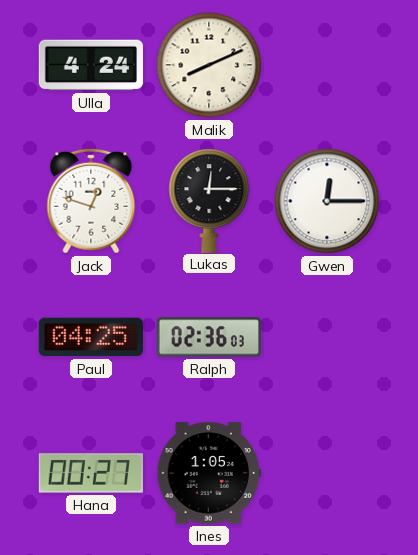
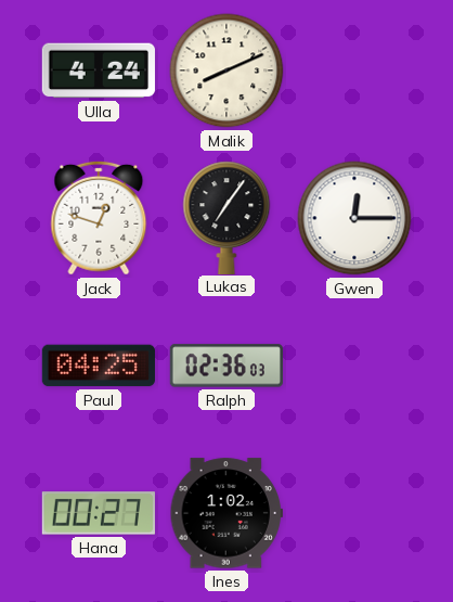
Lukas: 12:15 -> 7:06
Ines: 1:05 -> 1:02
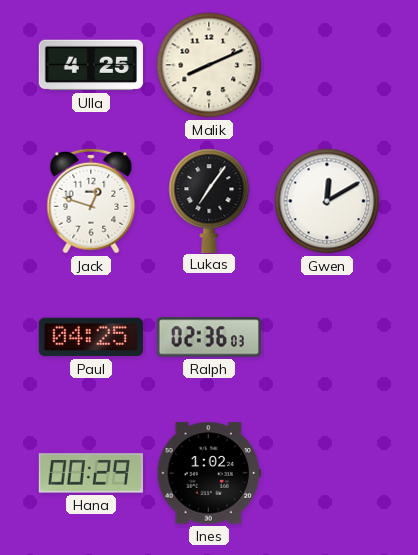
Ulla: 4:24 -> 4:25
Gwen: 12:15 -> 12:10
Hana: 00:27 -> 00:29
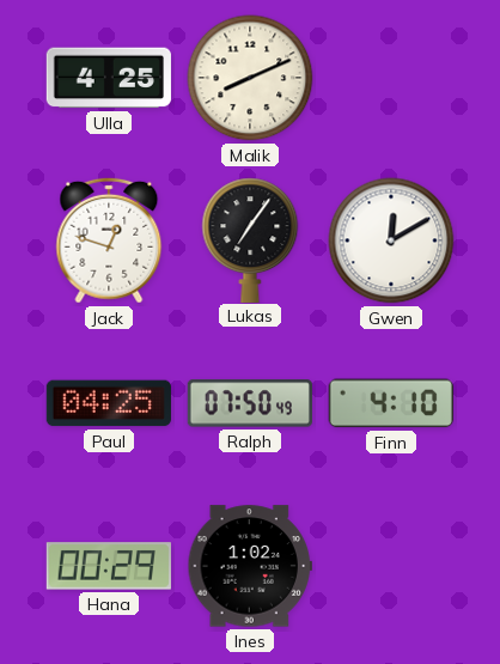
Ralph: 02:36 -> 07:50
Finn: none -> 4:10
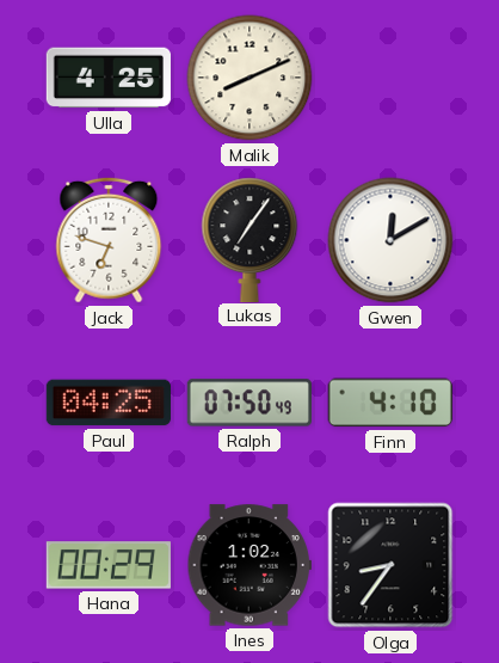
Jack: 12:48 -> 6:48
Olga: none -> 8:36
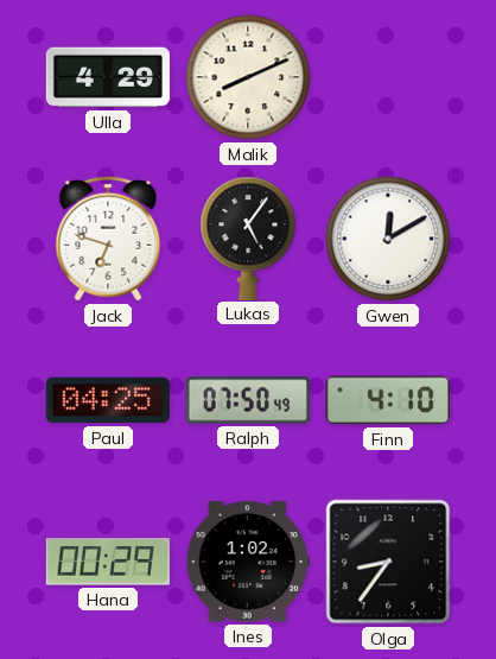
Ulla: 4:25 -> 4:29
Lukas: 7:06 -> 5:06
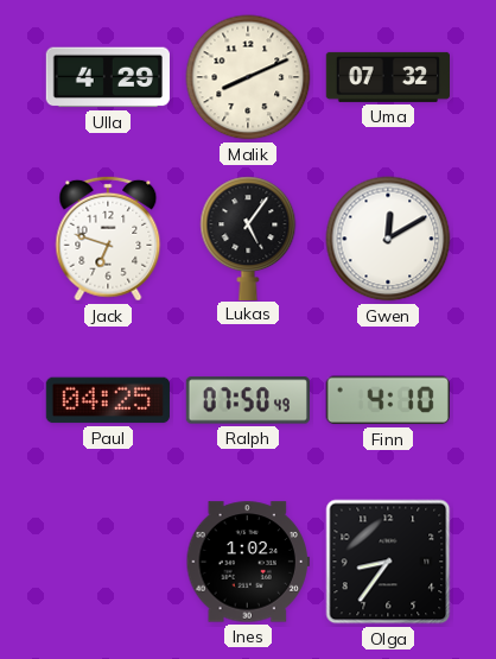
Uma: none -> 07:32
Hana: 00:29 -> none
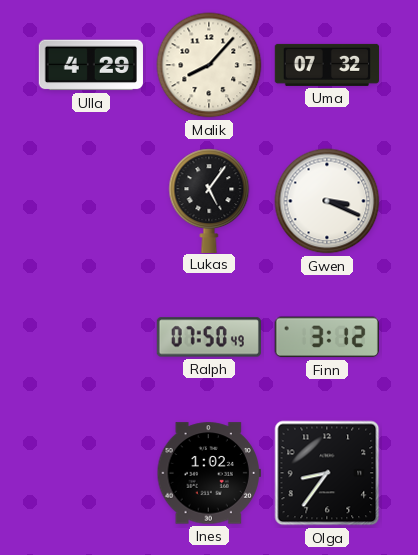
Malik: 8:11 -> 8:07
Jack: 6:48 -> none
Gwen: 12:10 -> 3:19
Paul: 04:25 -> none
Finn: 4:10 -> 3:12
